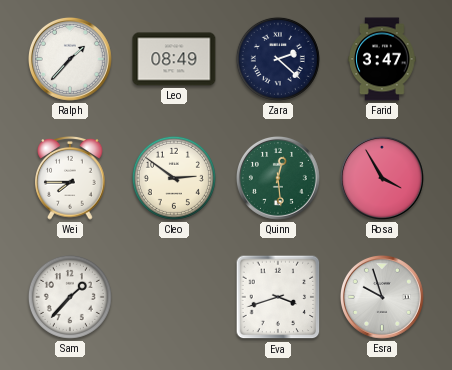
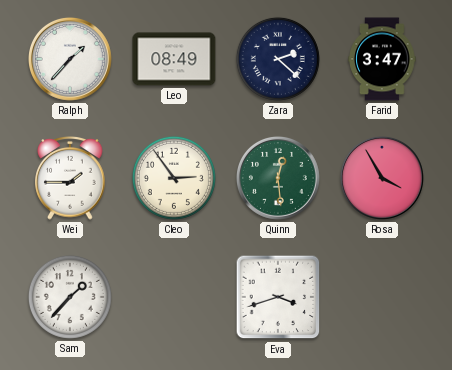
Wei: 7:45 -> 1:45
Cleo: 2:51 -> 2:54
Esra: 9:57 -> none
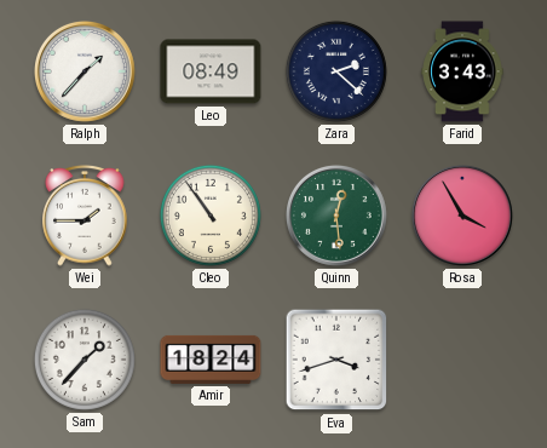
Farid: 3:47 -> 3:43
Cleo: 2:54 -> 10:54
Amir: none -> 18:24
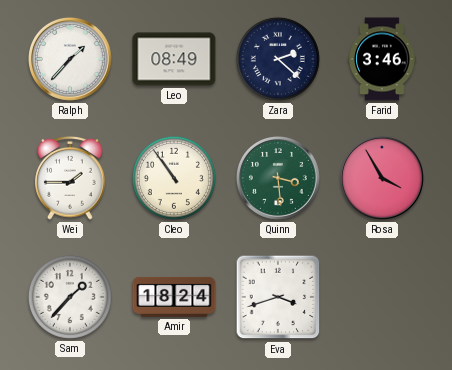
Farid: 3:43 -> 3:46
Quinn: 12:29 -> 3:29
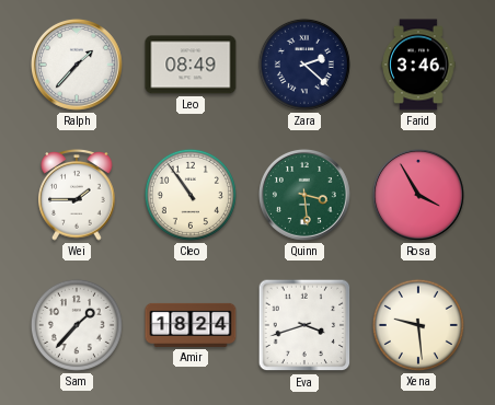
Xena: none -> 9:29
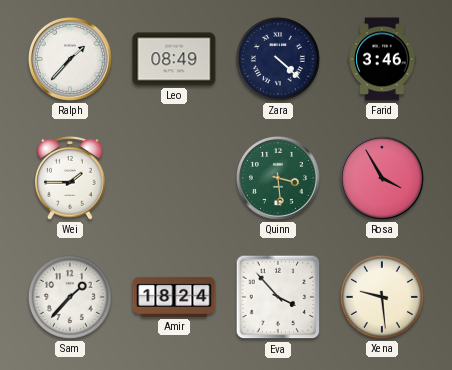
Zara: 2:22 -> 4:22
Cleo: 10:54 -> none
Eva: 3:42 -> 3:53
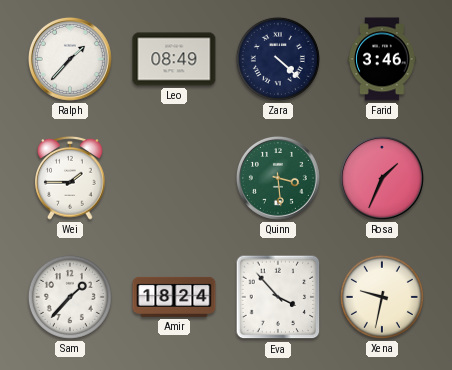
Rosa: 3:55 -> 1:34
Xena: 9:29 -> 9:32
